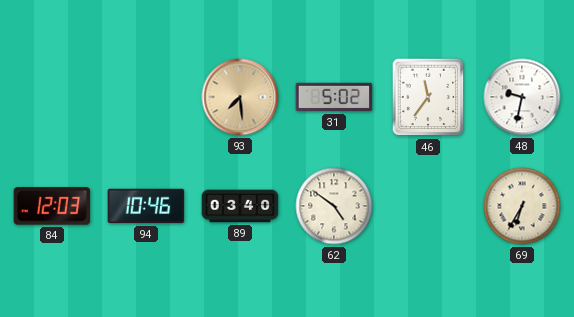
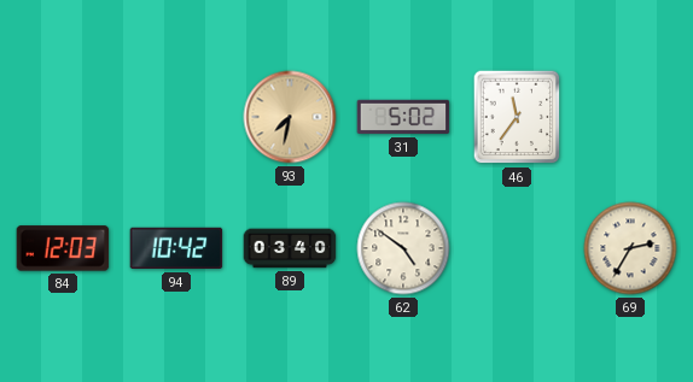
93: 7:29 -> 7:32
48: 9:32 -> none
94: 10:46 -> 10:42
69: 6:35 -> 2:35
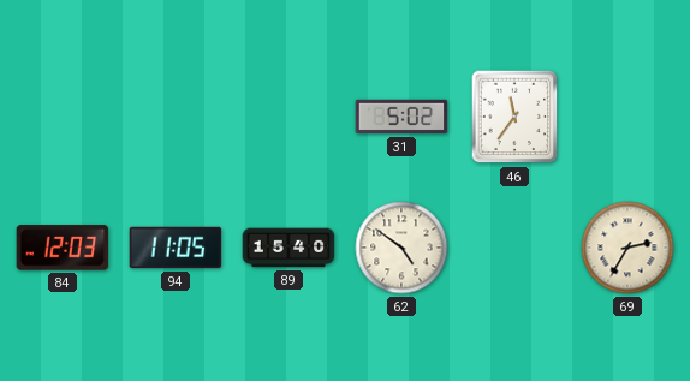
93: 7:32 -> none
94: 10:42 -> 11:05
89: 03:40 -> 15:40
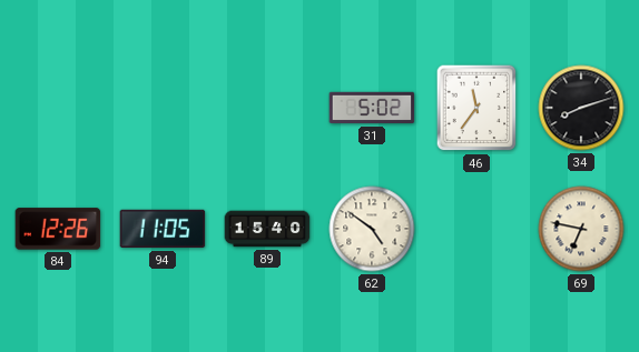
34: none -> 8:12
84: 12:03 -> 12:26
69: 2:35 -> 6:47
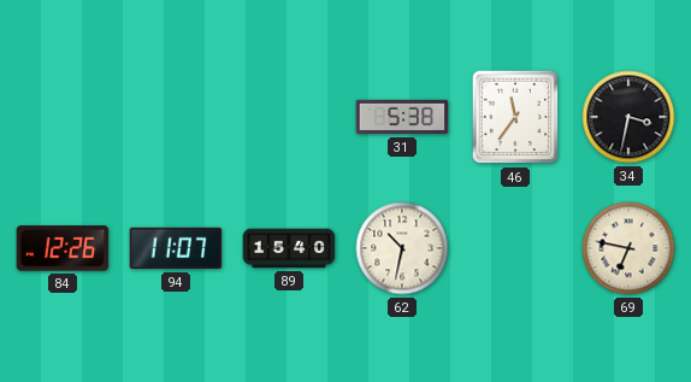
31: 5:02 -> 5:38
34: 8:12 -> 3:32
94: 11:05 -> 11:07
62: 4:51 -> 10:32
